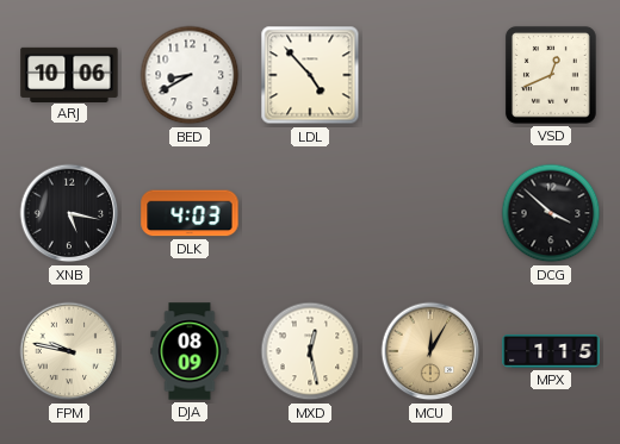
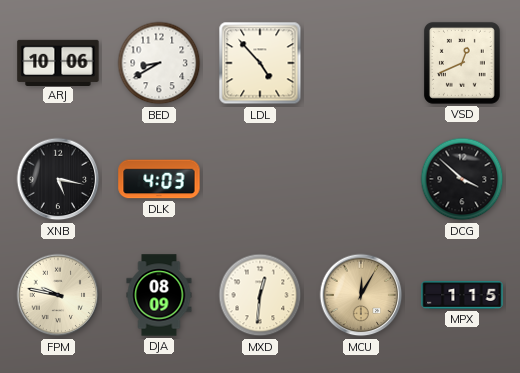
MXD: 12:28 -> 12:31
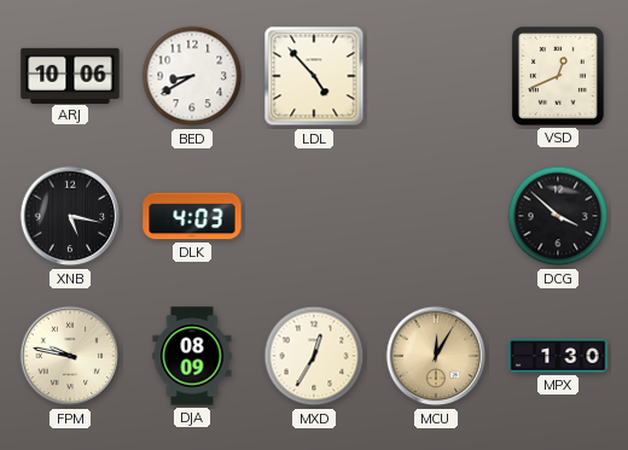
MXD: 12:31 -> 12:35
MPX: 1:15 -> 1:30
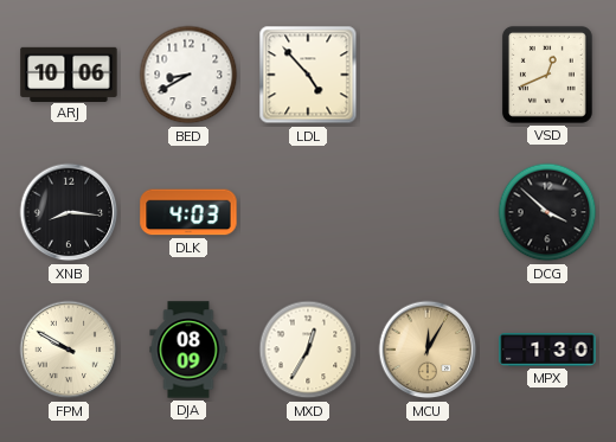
XNB: 5:17 -> 8:16
FPM: 9:47 -> 9:50
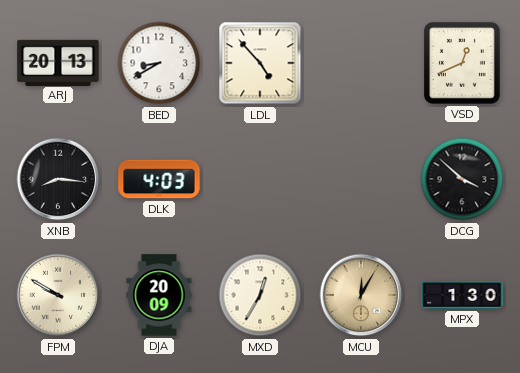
ARJ: 10:06 -> 20:13
DJA: 08:09 -> 20:09
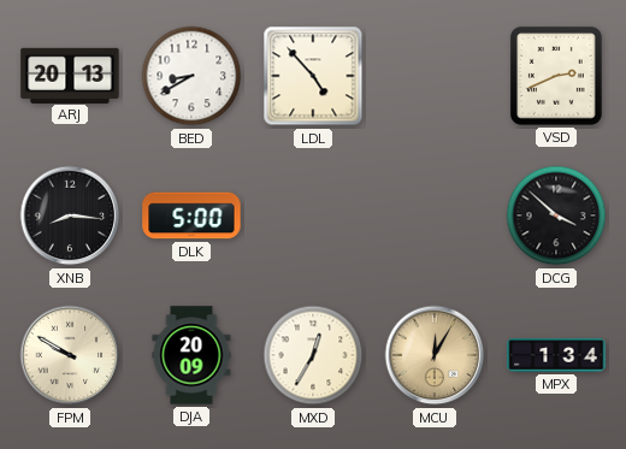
VSD: 12:41 -> 2:41
DLK: 4:03 -> 5:00
MPX: 1:30 -> 1:34
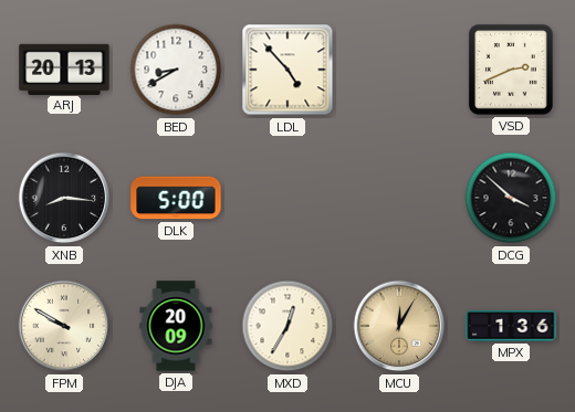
MPX: 1:34 -> 1:36
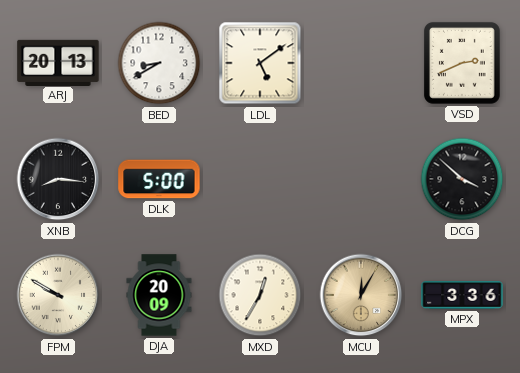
LDL: 4:53 -> 5:09
MPX: 1:36 -> 3:36
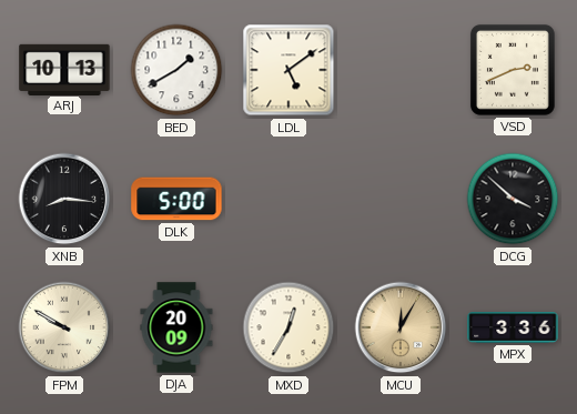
ARJ: 20:13 -> 10:13
BED: 8:40 -> 1:40
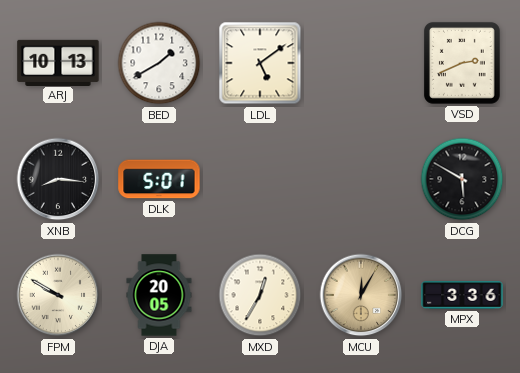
DLK: 5:00 -> 5:01
DCG: 3:52 -> 5:50
DJA: 20:09 -> 20:05
